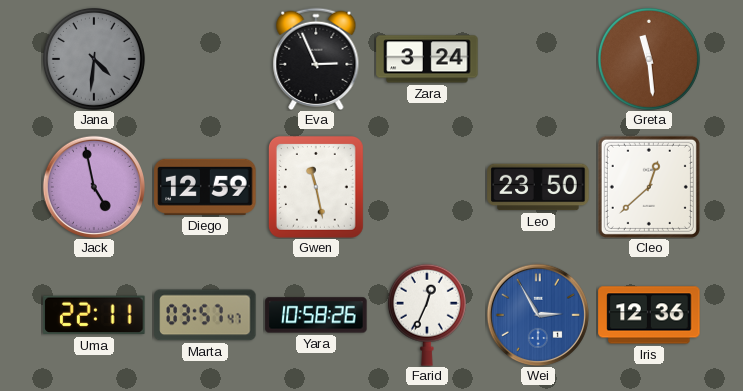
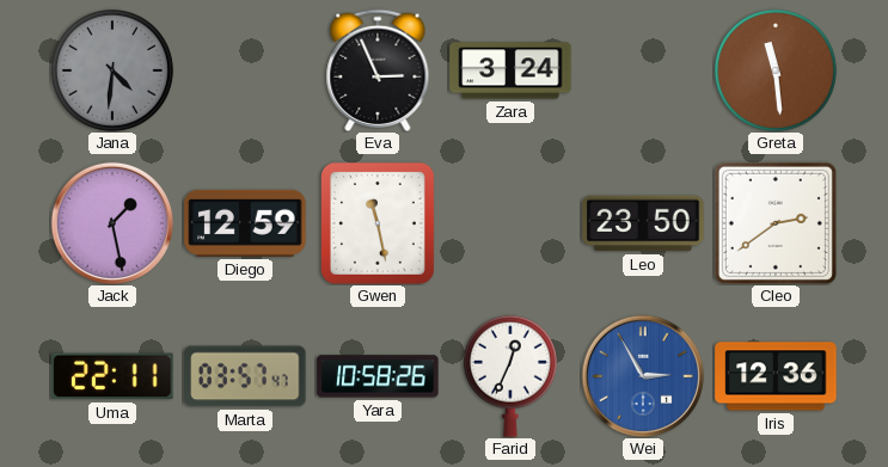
Jack: 4:58 -> 1:28
Cleo: 12:38 -> 2:39
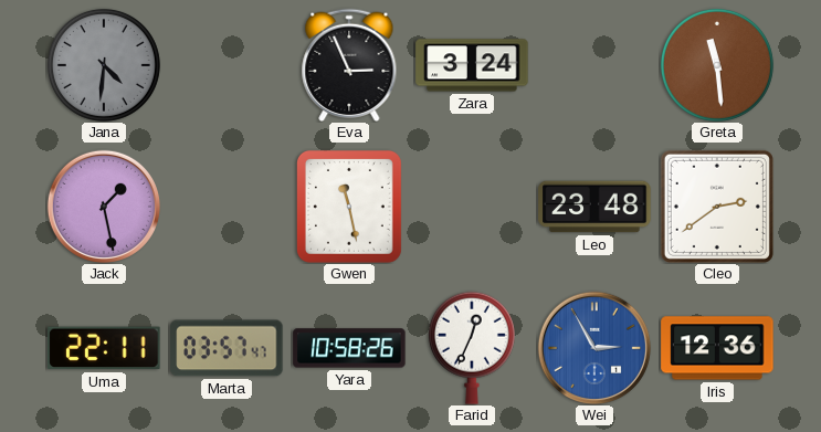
Diego: 12:59 -> none
Leo: 23:50 -> 23:48
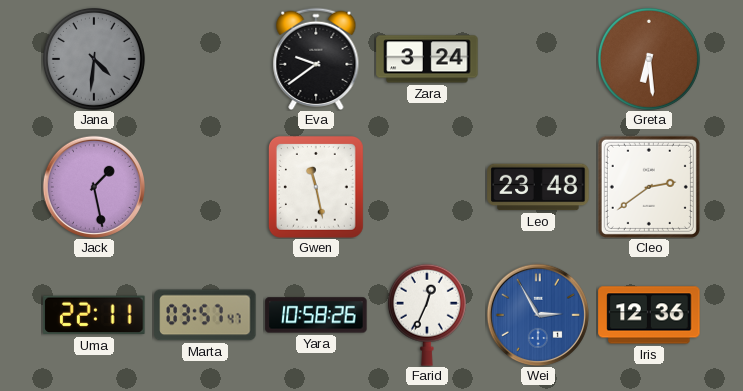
Eva: 2:56 -> 9:39
Greta: 11:29 -> 6:29
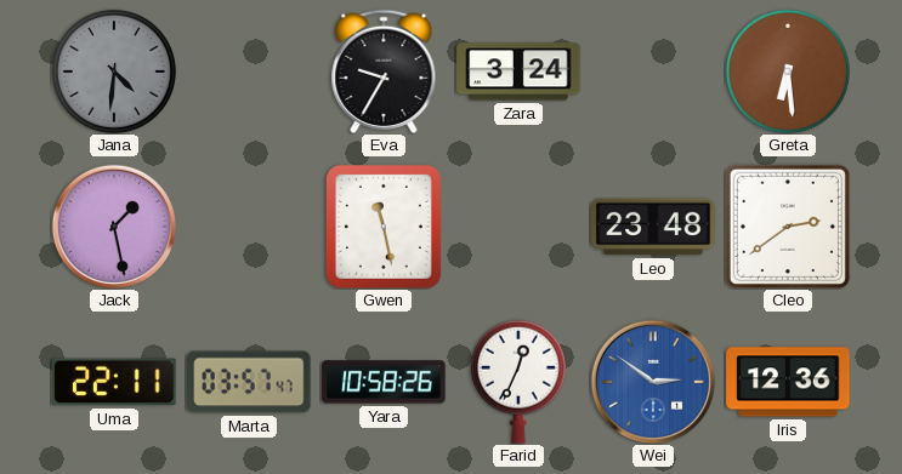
Eva: 9:39 -> 9:35
Wei: 2:55 -> 2:51
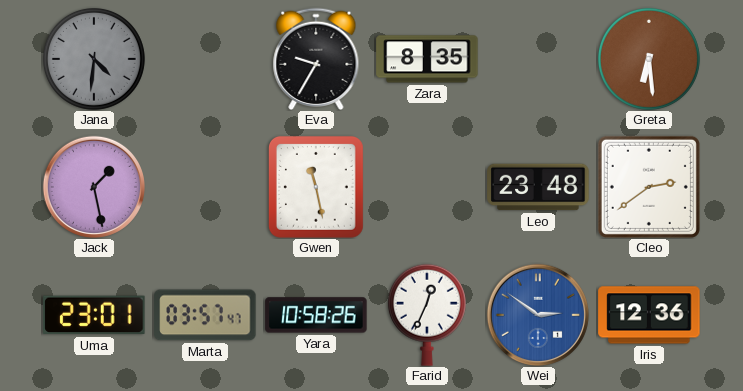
Zara: 3:24 -> 8:35
Uma: 22:11 -> 23:01
